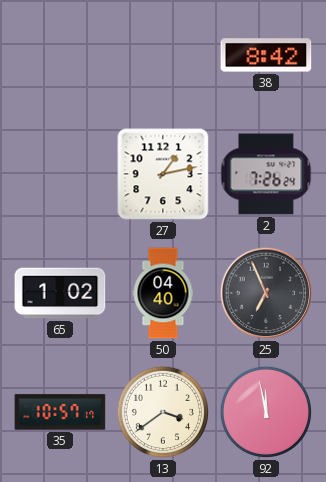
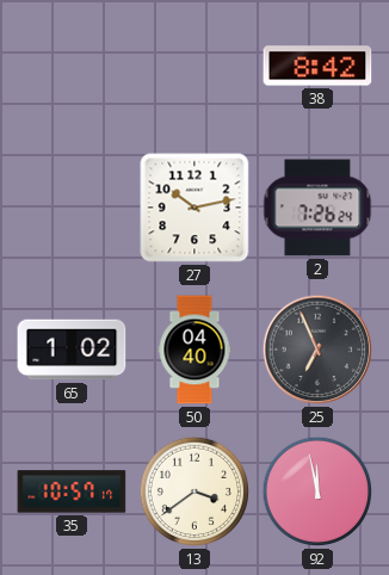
27: 1:13 -> 10:13
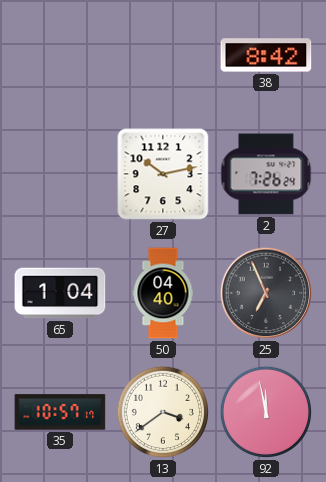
65: 1:02 -> 1:04
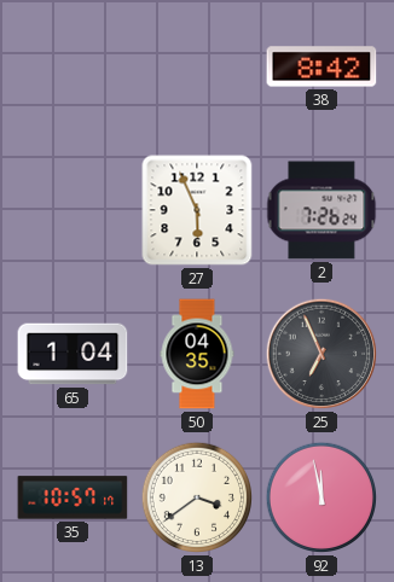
27: 10:13 -> 5:56
50: 04:40 -> 04:35
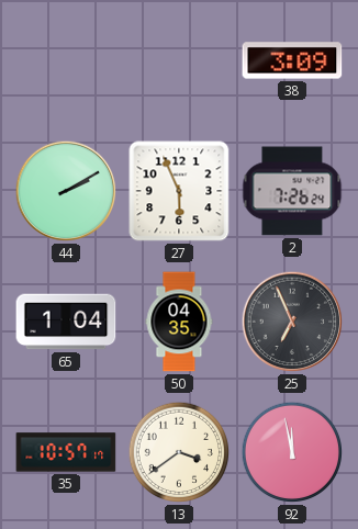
38: 8:42 -> 3:09
44: none -> 2:10
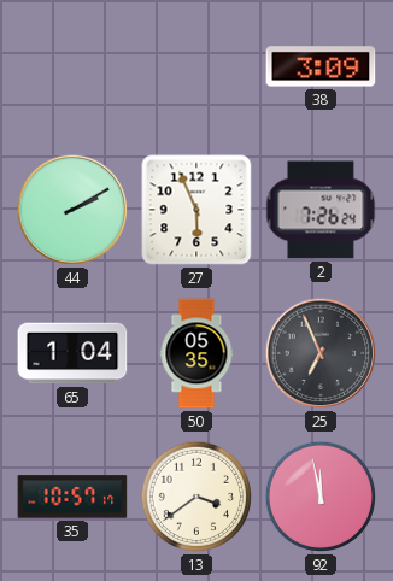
50: 04:35 -> 05:35
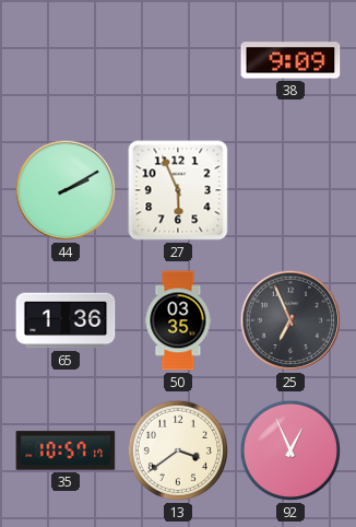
38: 3:09 -> 9:09
2: 7:26 -> none
65: 1:04 -> 1:36
50: 05:35 -> 03:35
92: 11:58 -> 12:56
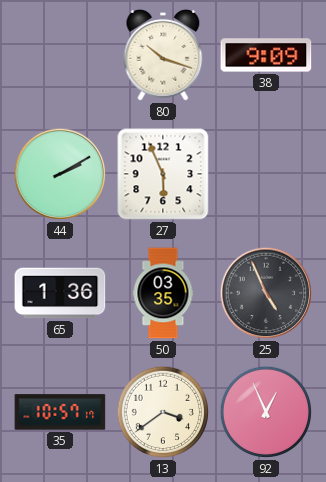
80: none -> 10:18
25: 6:56 -> 4:56
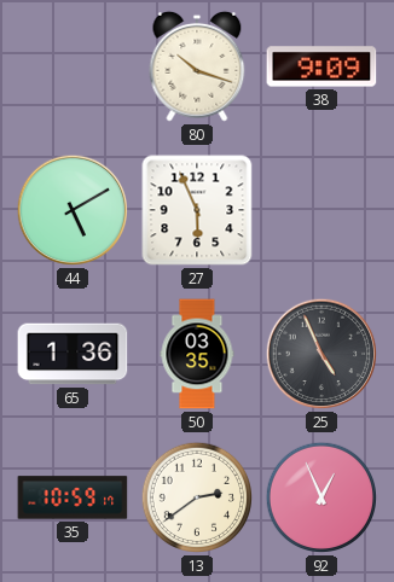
44: 2:10 -> 5:10
35: 10:57 -> 10:59
13: 3:39 -> 2:39
